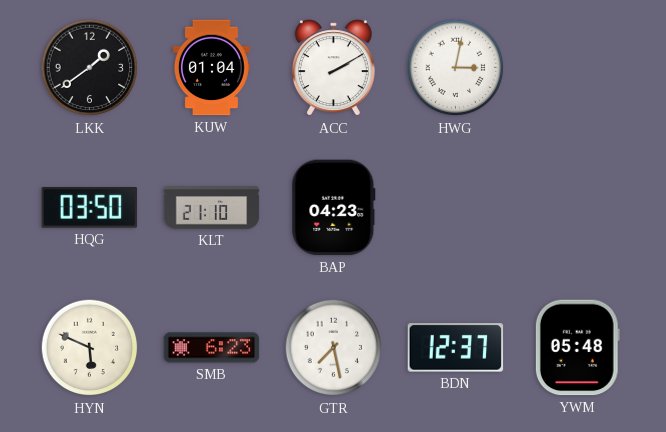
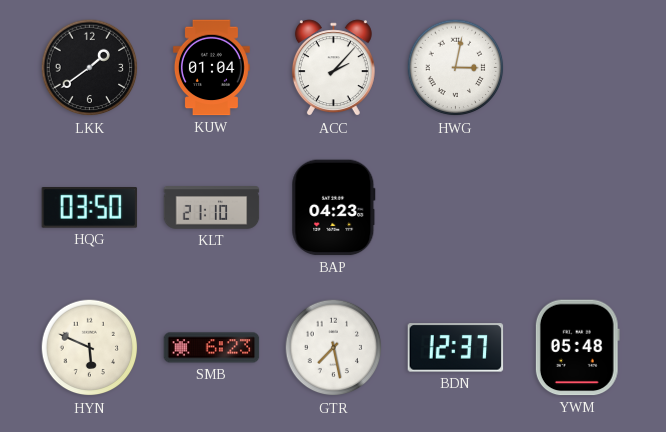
ACC: 2:10 -> 2:07
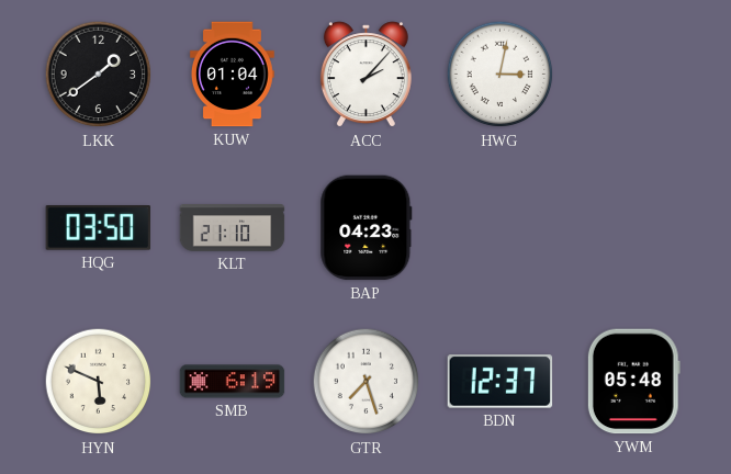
SMB: 6:23 -> 6:19
GTR: 7:28 -> 7:27
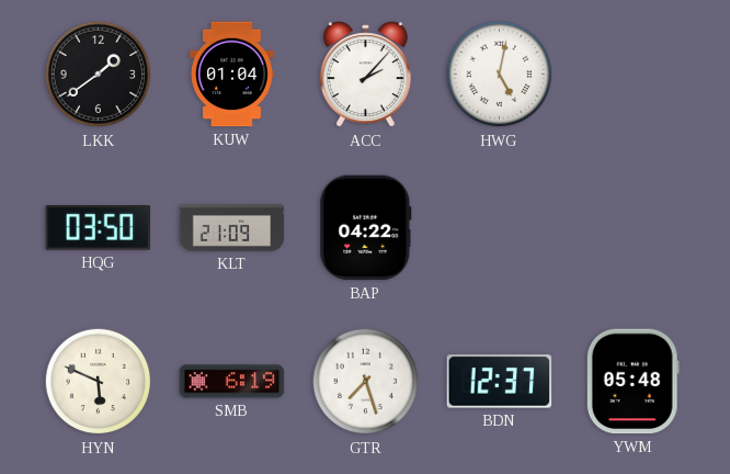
HWG: 3:02 -> 5:02
KLT: 21:10 -> 21:09
BAP: 04:23 -> 04:22
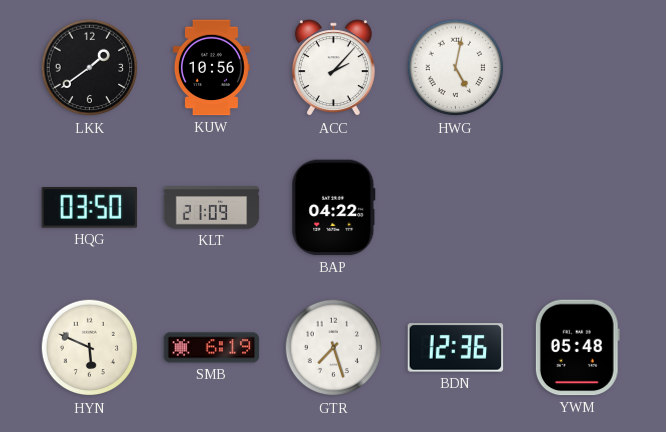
KUW: 01:04 -> 10:56
BDN: 12:37 -> 12:36
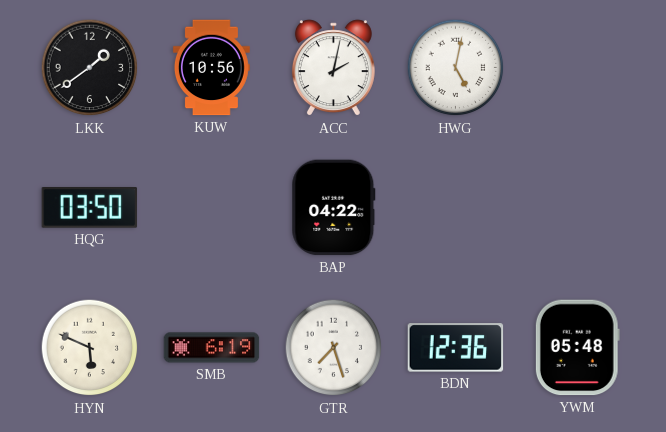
ACC: 2:07 -> 2:02
KLT: 21:09 -> none
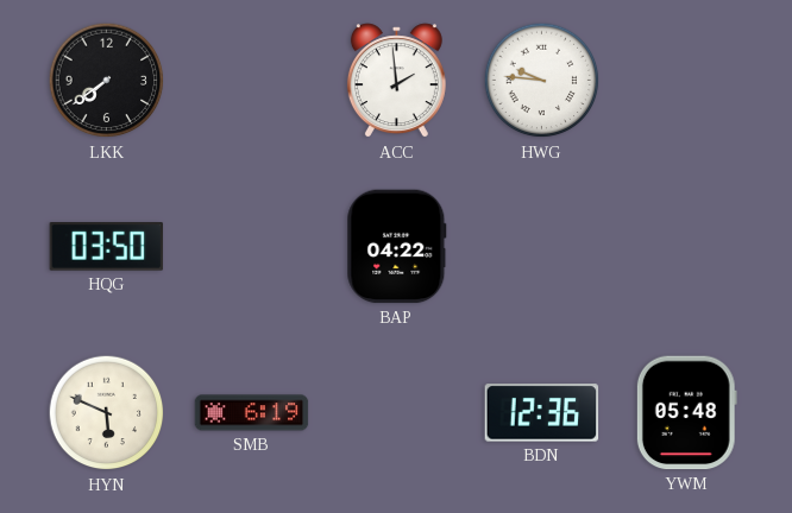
LKK: 1:39 -> 7:39
KUW: 10:56 -> none
ACC: 2:02 -> 1:59
HWG: 5:02 -> 9:46
GTR: 7:27 -> none
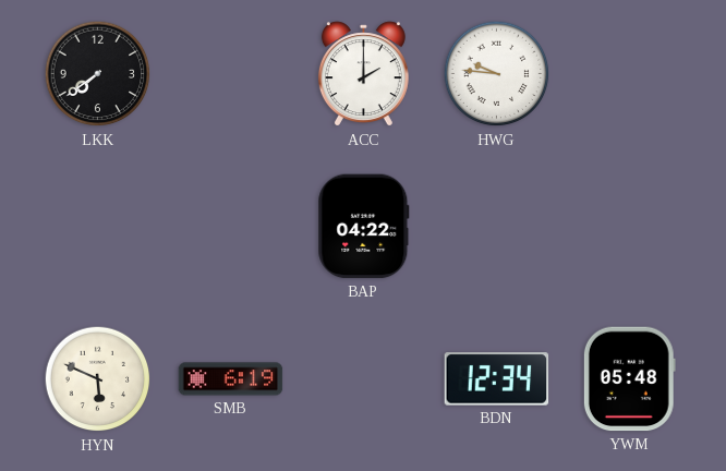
ACC: 1:59 -> 2:00
HQG: 03:50 -> none
BDN: 12:36 -> 12:34
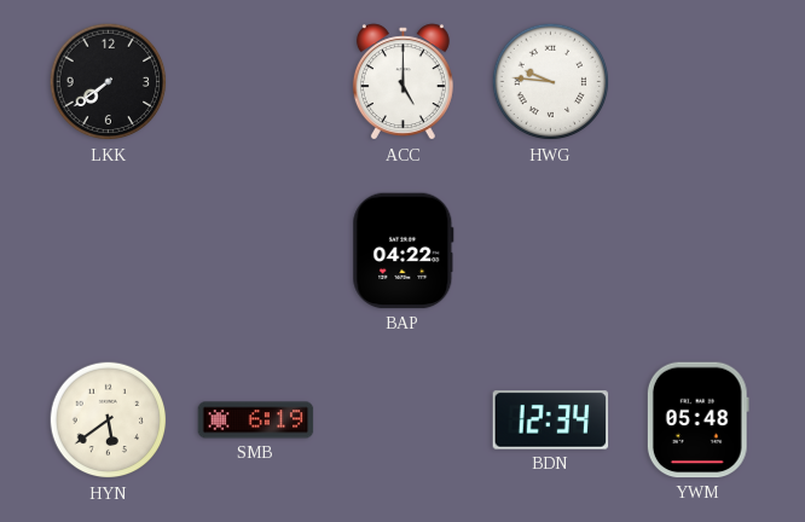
ACC: 2:00 -> 5:00
HYN: 5:49 -> 5:39
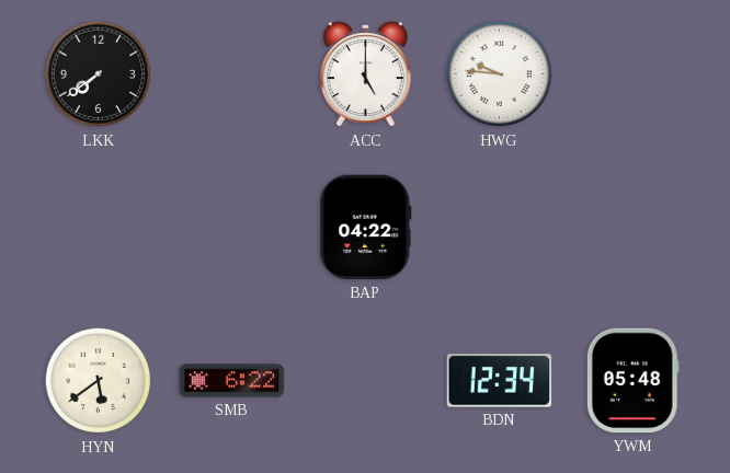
SMB: 6:19 -> 6:22
